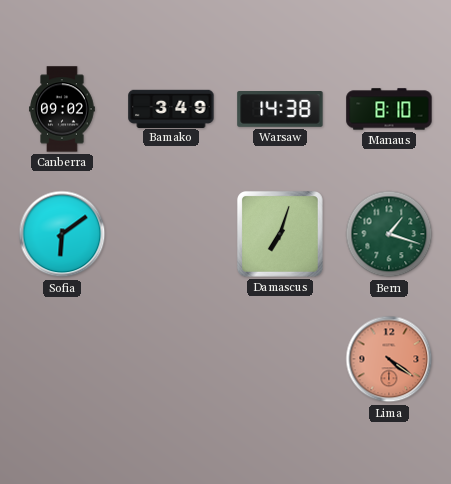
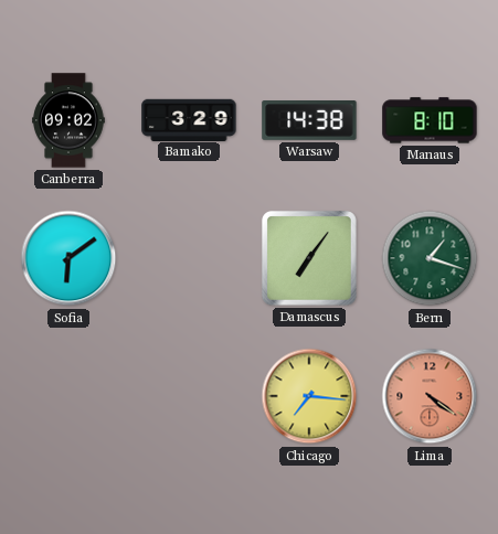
Bamako: 3:49 -> 3:29
Damascus: 7:03 -> 7:06
Chicago: none -> 7:16
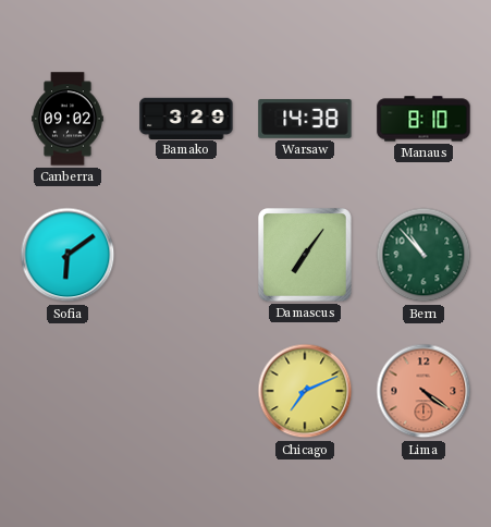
Bern: 1:18 -> 10:53
Chicago: 7:16 -> 7:11
